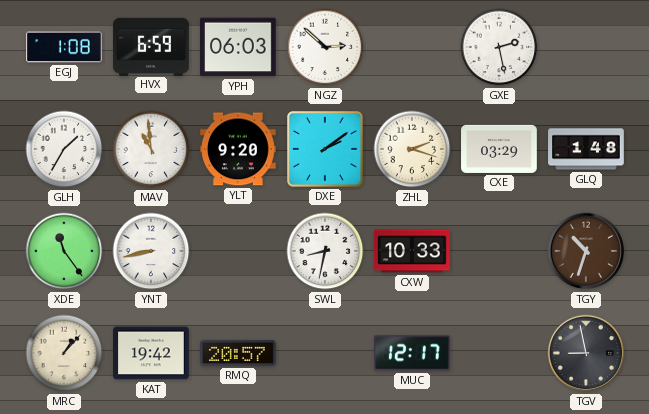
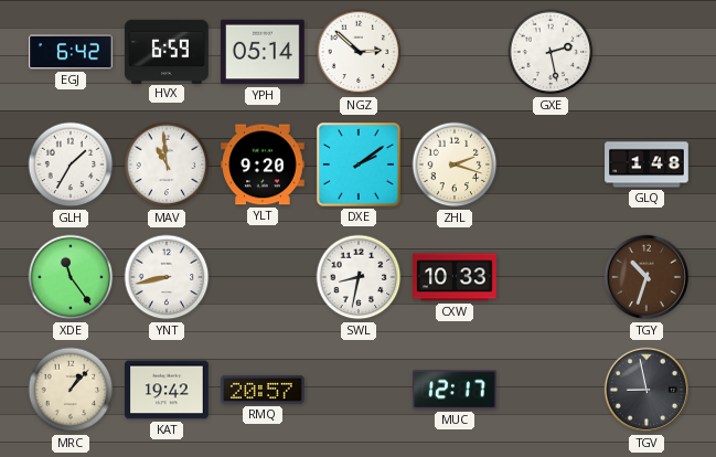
EGJ: 1:08 -> 6:42
YPH: 06:03 -> 05:14
CXE: 03:29 -> none
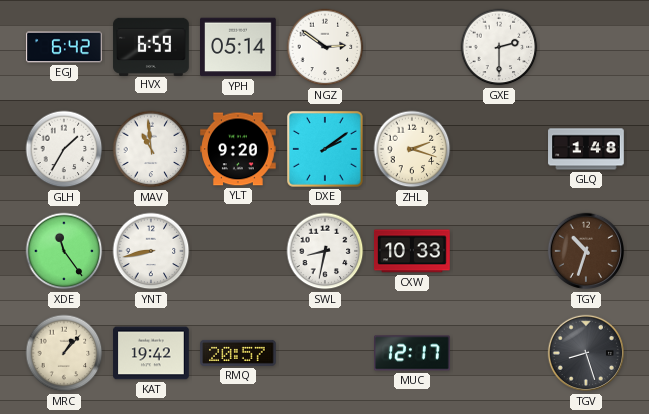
NGZ: 2:52 -> 2:51
GXE: 2:28 -> 2:30
TGV: 8:58 -> 8:27
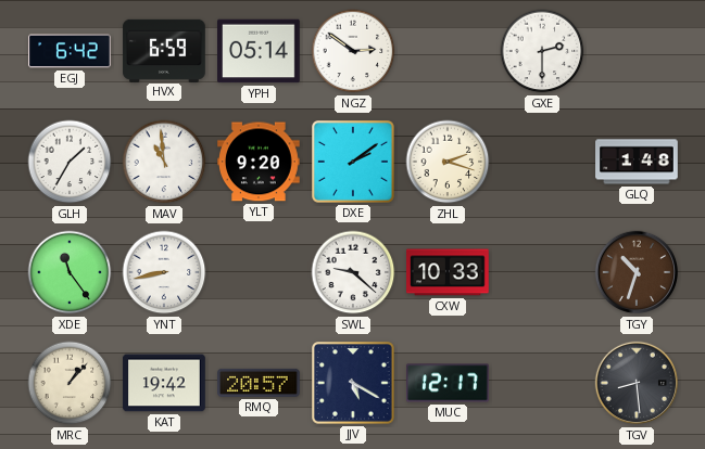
SWL: 8:32 -> 9:22
JJV: none -> 5:20
TGV: 8:27 -> 8:29
